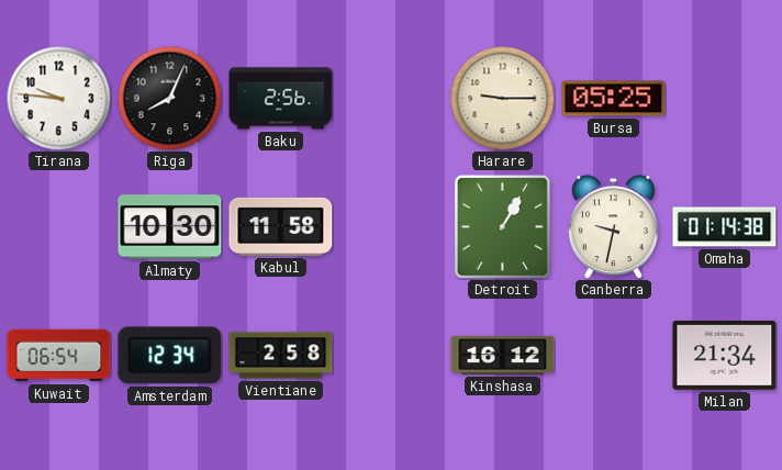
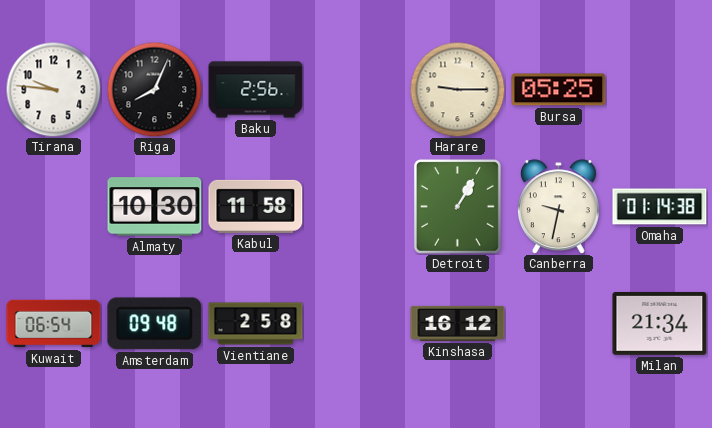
Amsterdam: 12:34 -> 09:48
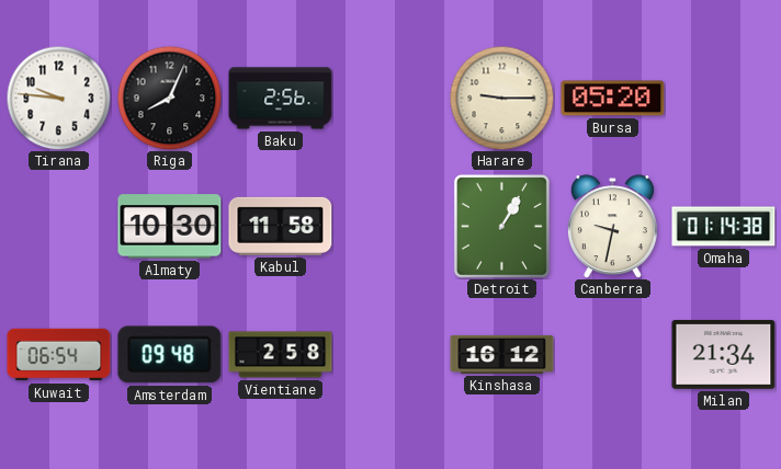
Bursa: 05:25 -> 05:20
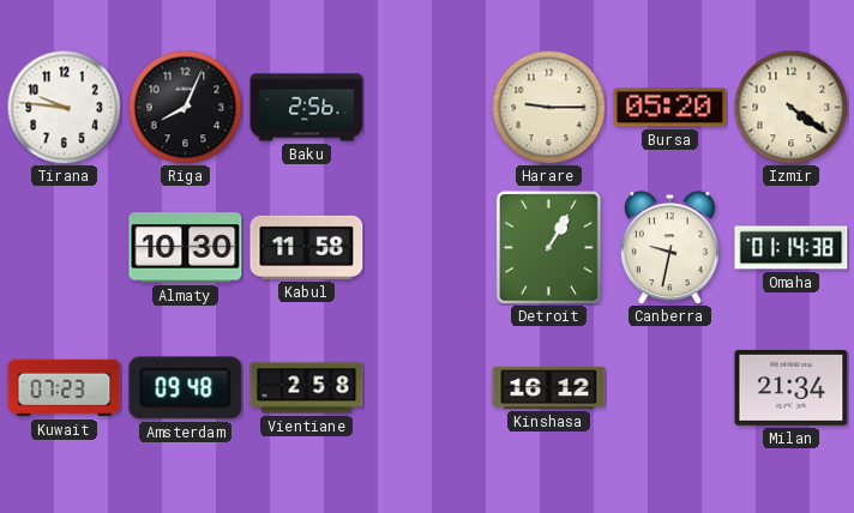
Izmir: none -> 4:21
Kuwait: 06:54 -> 07:23
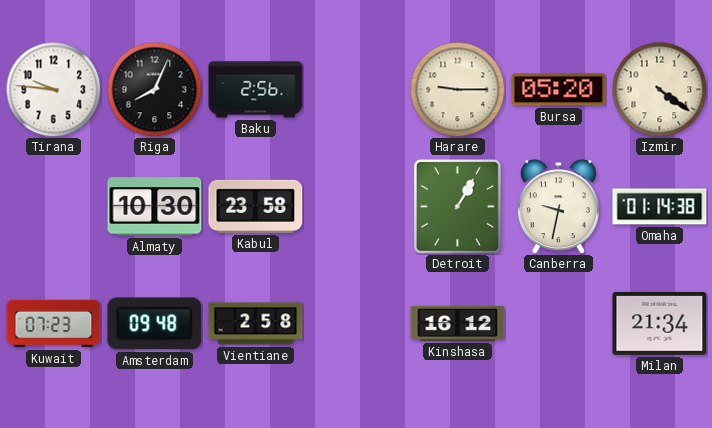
Kabul: 11:58 -> 23:58
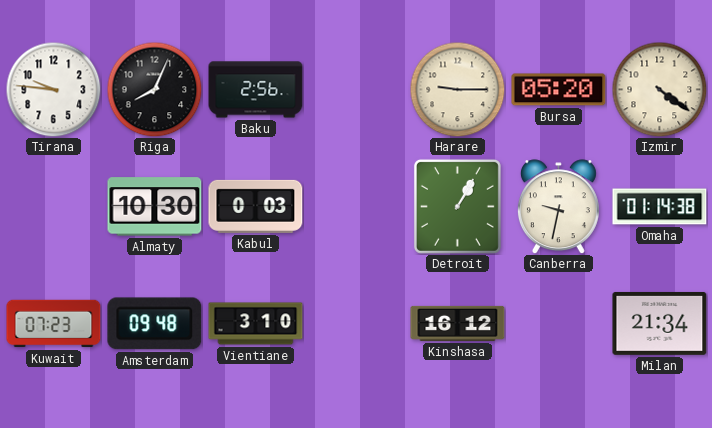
Kabul: 23:58 -> 0:03
Vientiane: 2:58 -> 3:10
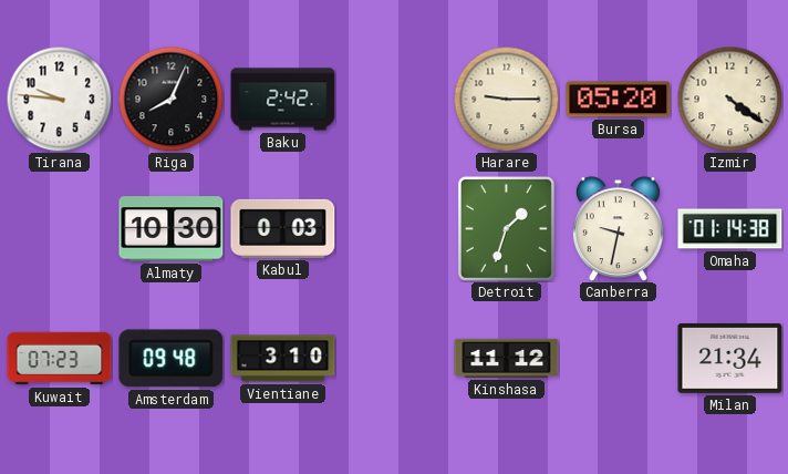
Baku: 2:56 -> 2:42
Detroit: 1:05 -> 1:33
Kinshasa: 16:12 -> 11:12
